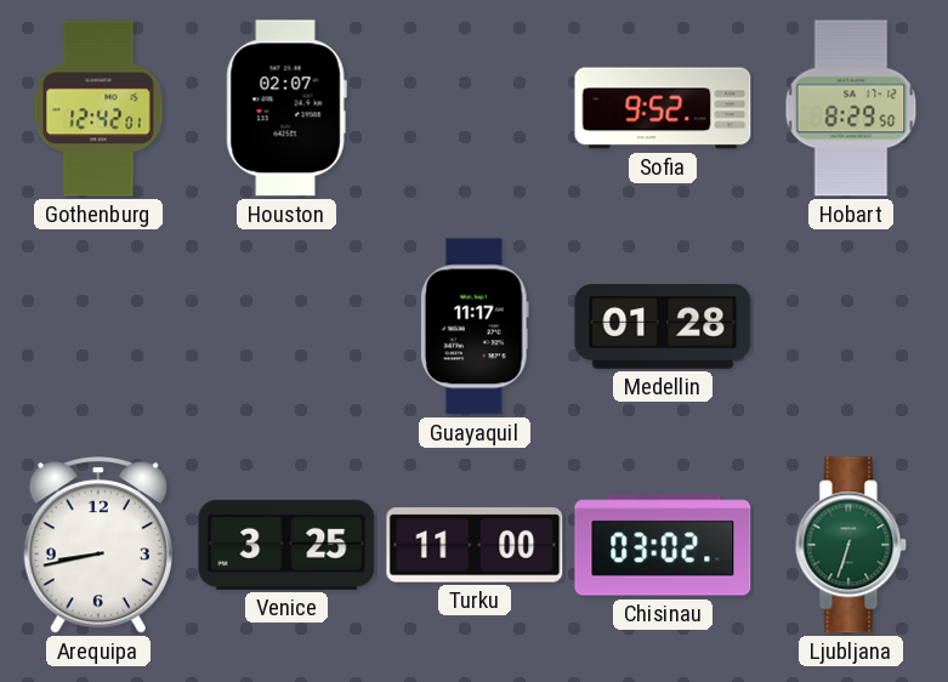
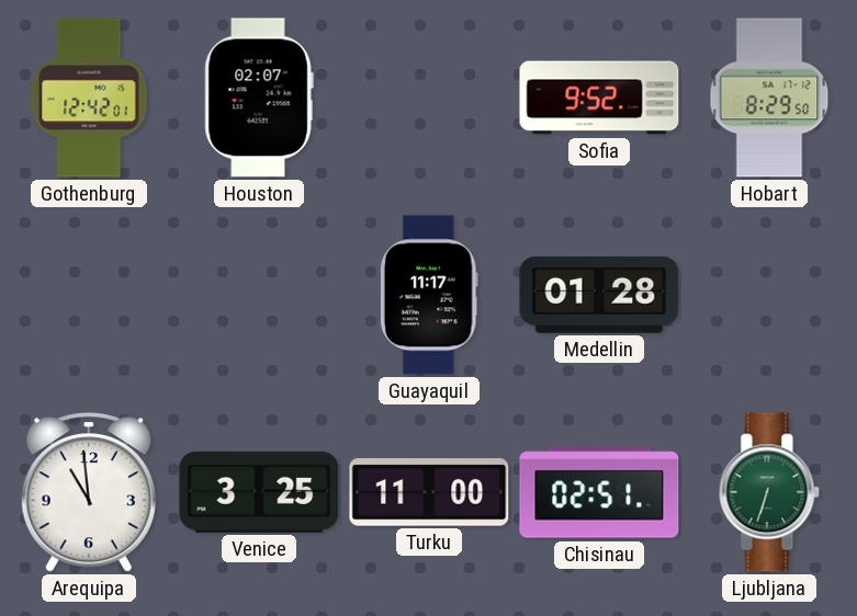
Arequipa: 8:43 -> 10:59
Chisinau: 03:02 -> 02:51
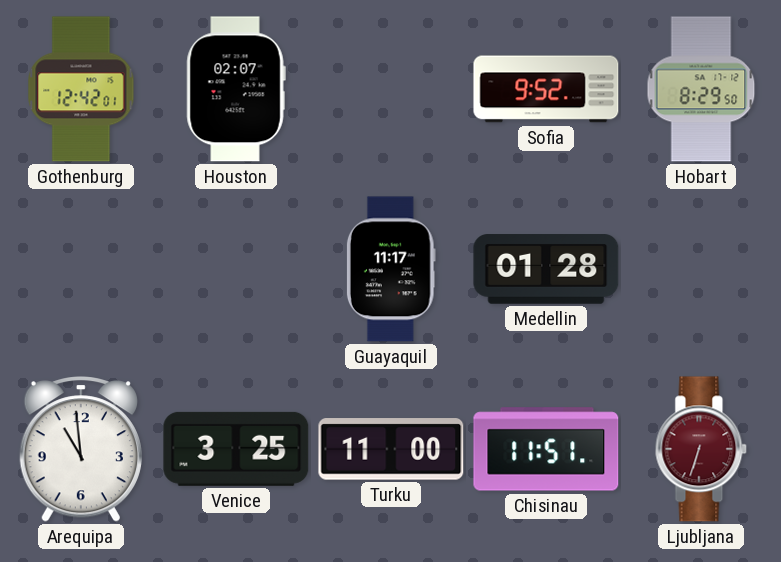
Chisinau: 02:51 -> 11:51
Ljubljana dial: green -> burgundy
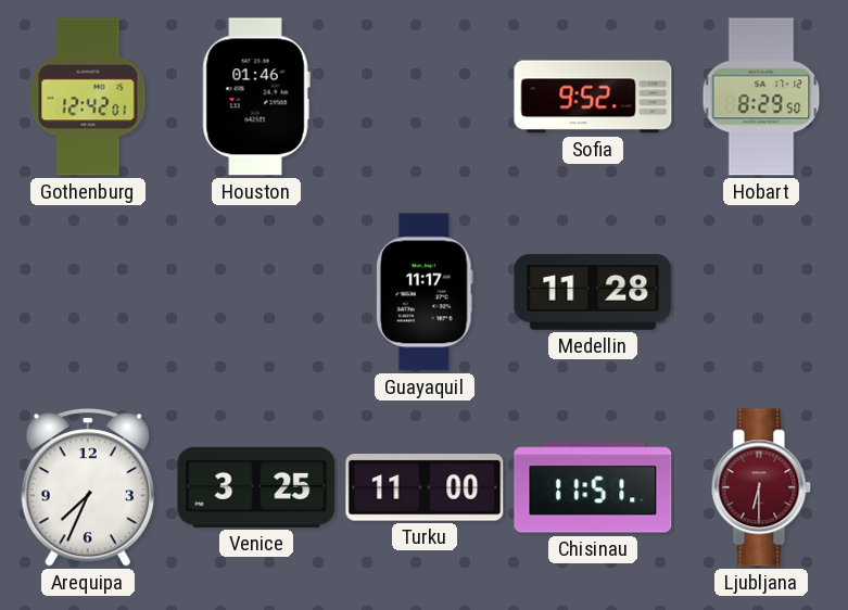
Houston: 02:07 -> 01:46
Medellin: 01:28 -> 11:28
Arequipa: 10:59 -> 7:34
Ljubljana: 6:33 -> 6:30
